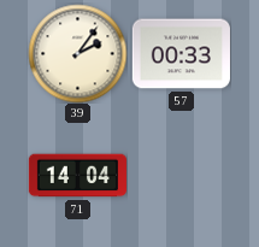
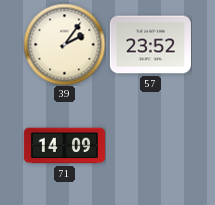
57: 00:33 -> 23:52
71: 14:04 -> 14:09
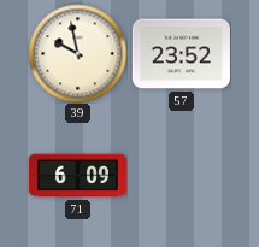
39: 2:06 -> 9:58
71: 14:09 -> 6:09
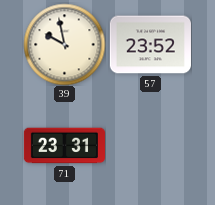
71: 6:09 -> 23:31
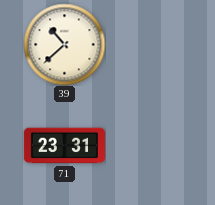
39: 9:58 -> 10:38
57: 23:52 -> none
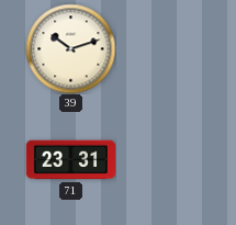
39: 10:38 -> 10:12
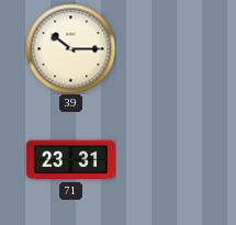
39: 10:12 -> 10:15
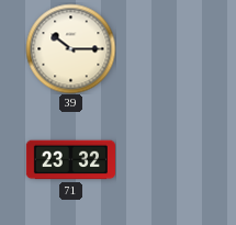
71: 23:31 -> 23:32
